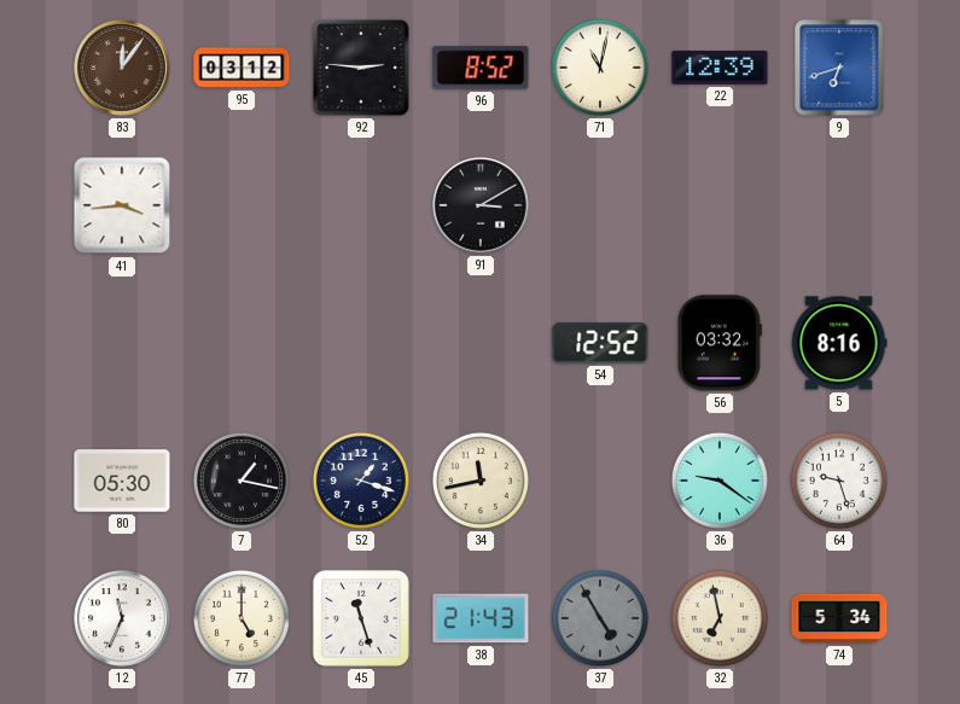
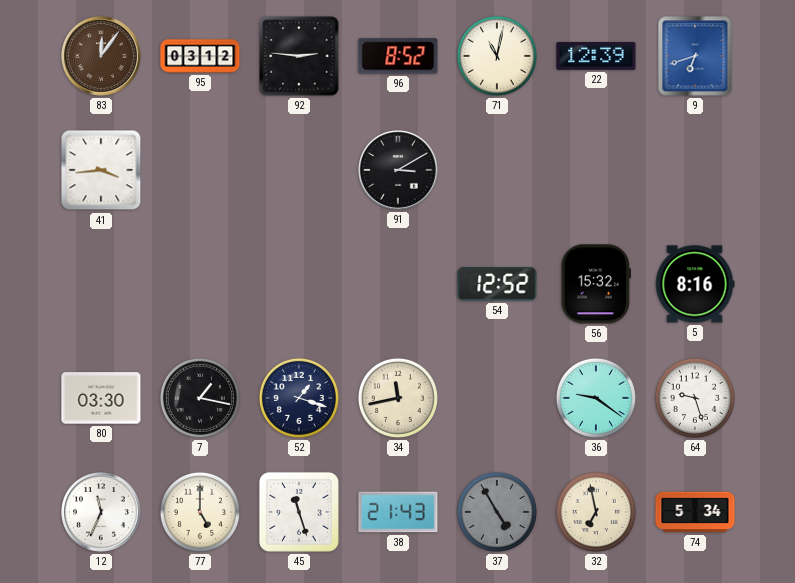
56: 03:32 -> 15:32
80: 05:30 -> 03:30
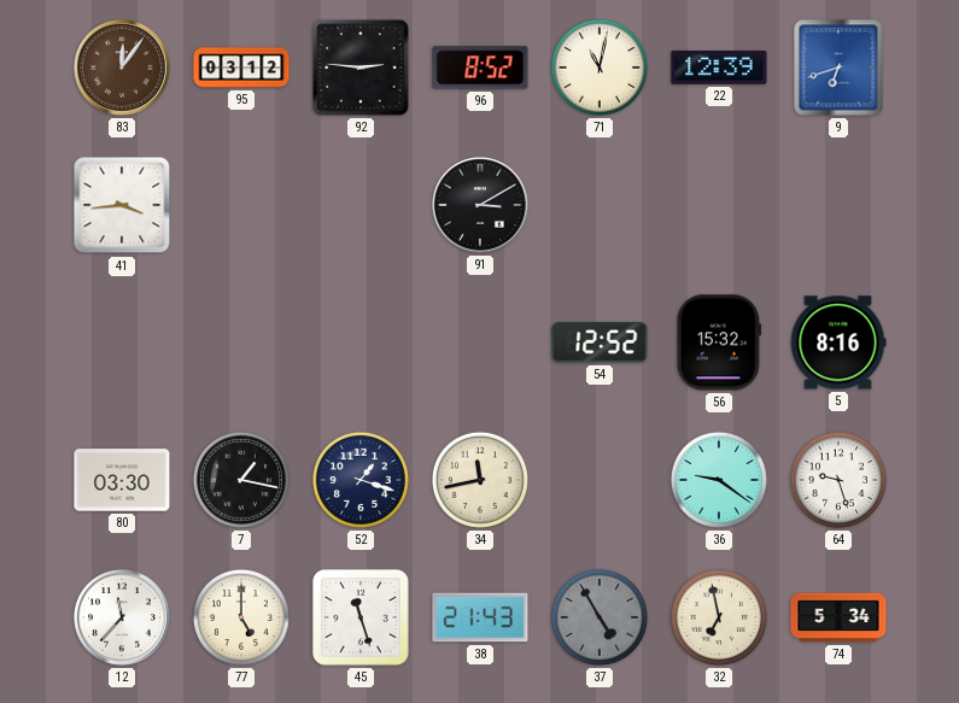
12: 11:34 -> 11:37
